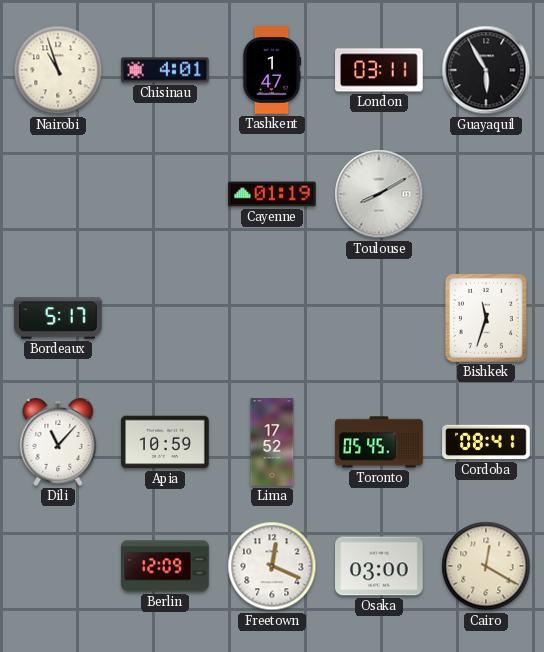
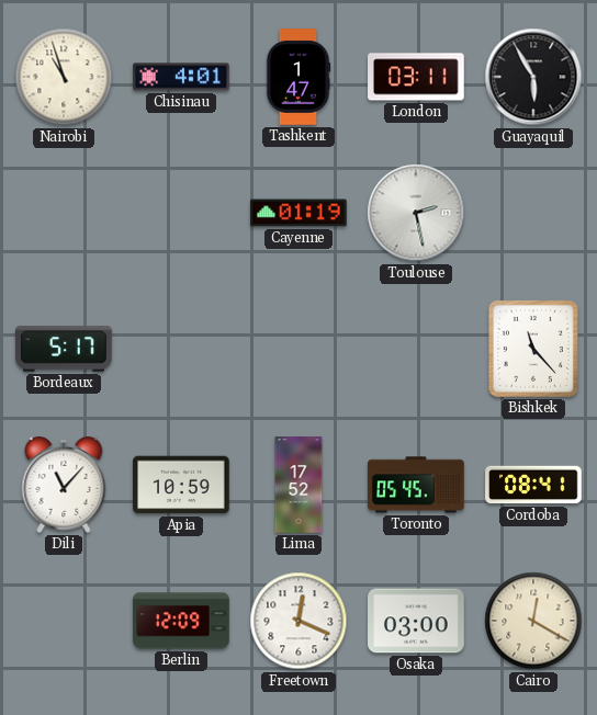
Toulouse: 8:10 -> 2:28
Bishkek: 11:33 -> 11:23
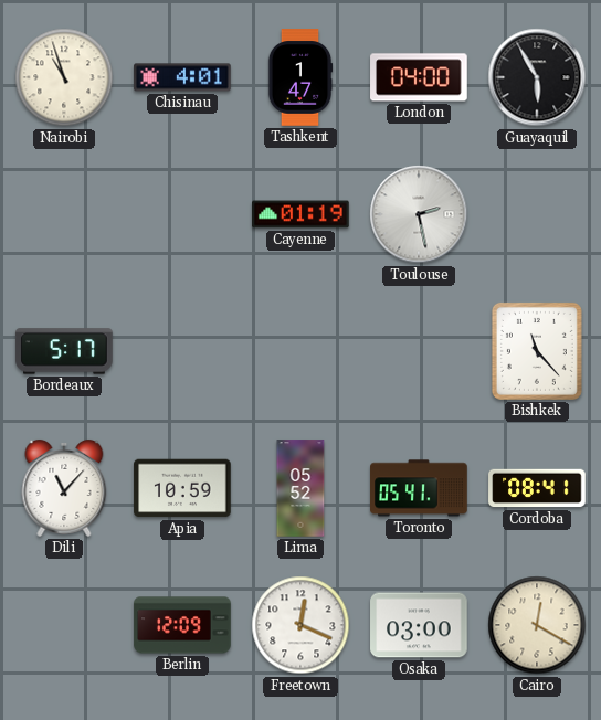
London: 03:11 -> 04:00
Lima: 17:52 -> 05:52
Toronto: 05:45 -> 05:41
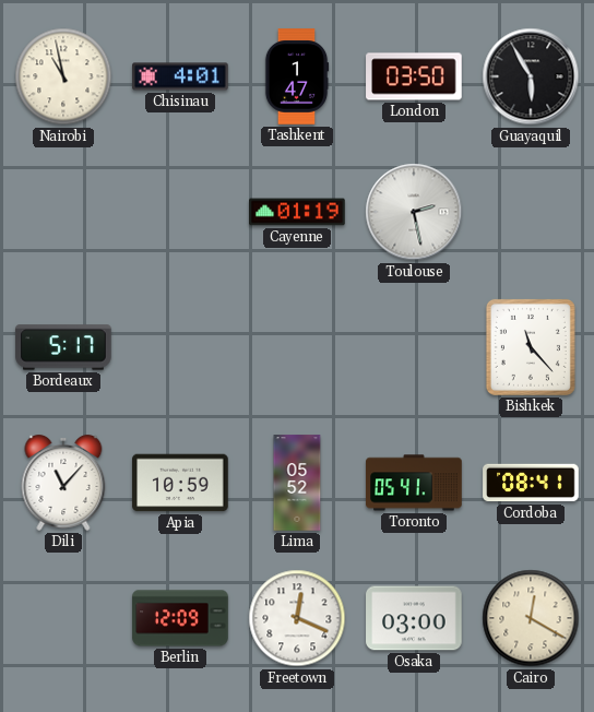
Nairobi: 10:57 -> 10:58
London: 04:00 -> 03:50
